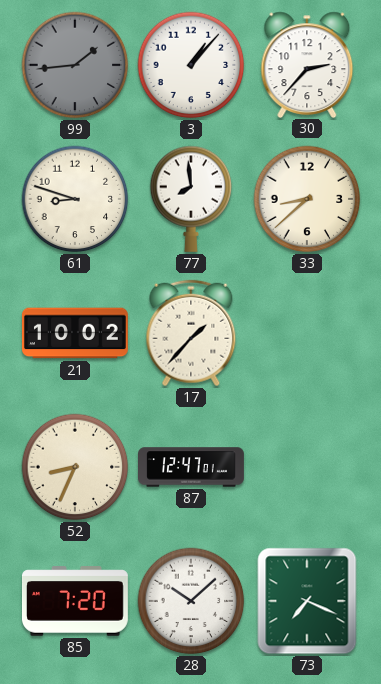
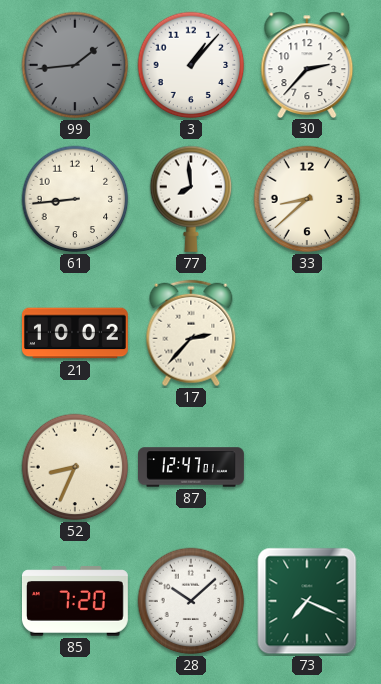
61: 8:48 -> 8:44
17: 1:37 -> 2:37
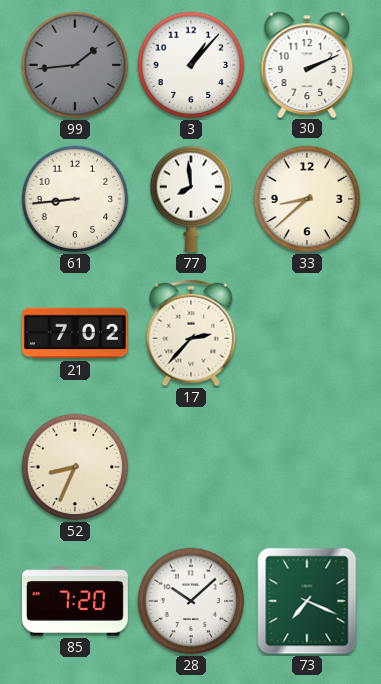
30: 2:37 -> 2:11
21: 10:02 -> 7:02
87: 12:47 -> none
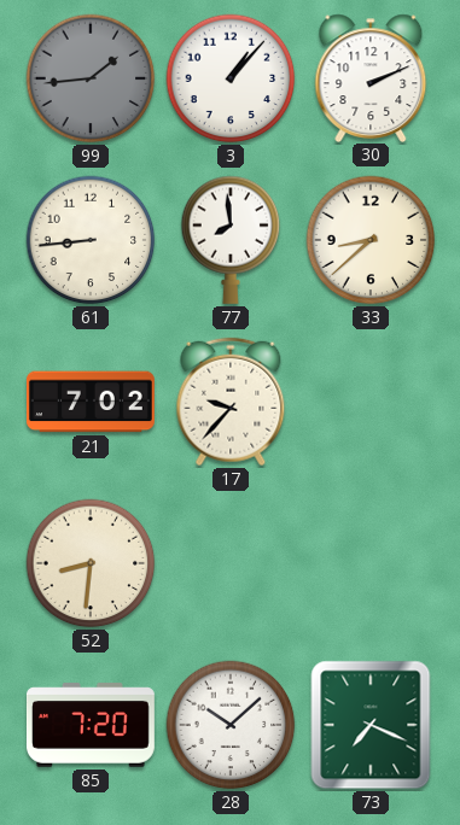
17: 2:37 -> 9:37
52: 8:34 -> 8:31
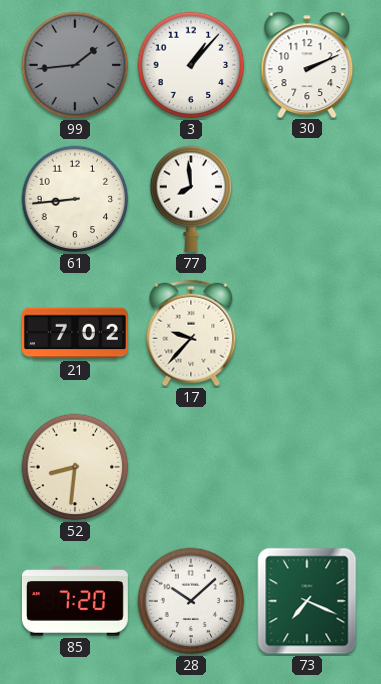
33: 8:38 -> none
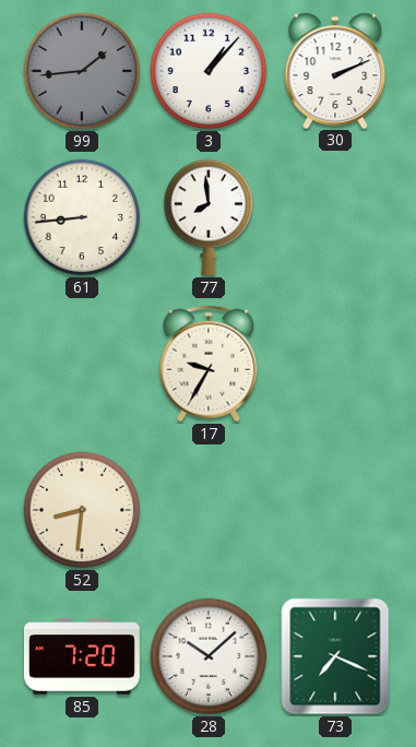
21: 7:02 -> none
17: 9:37 -> 9:35
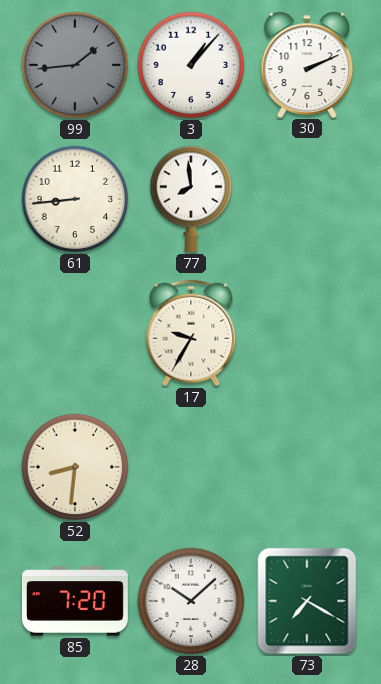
73: 7:19 -> 7:20
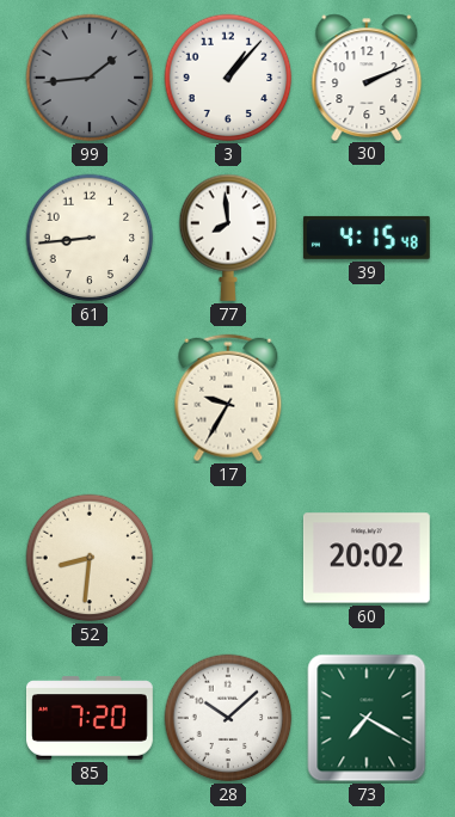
39: none -> 4:15
60: none -> 20:02
